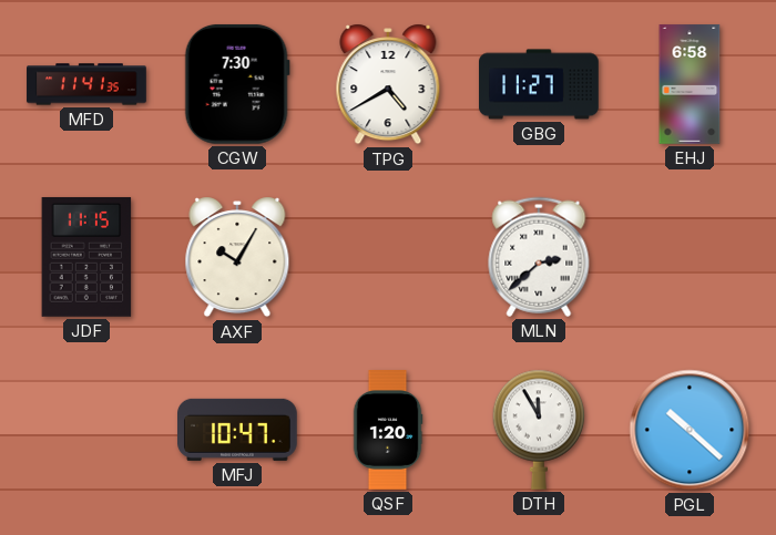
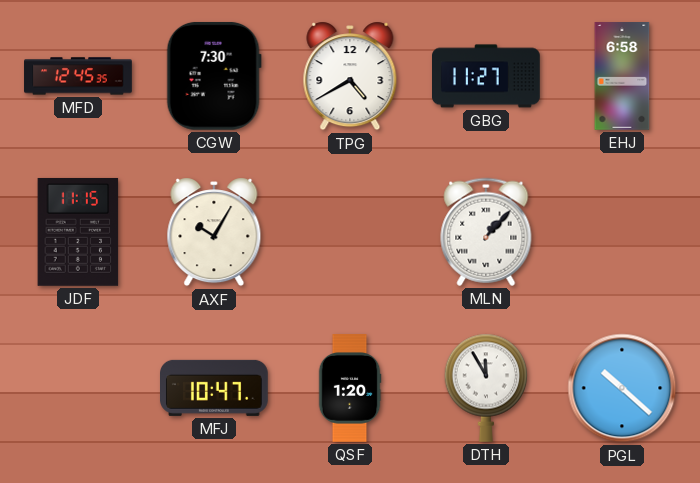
MFD: 11:41 -> 12:45
MLN: 2:38 -> 1:07
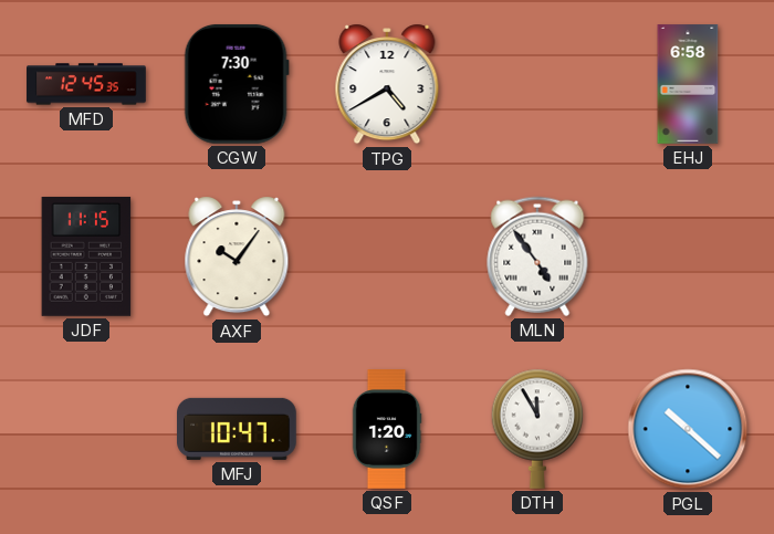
GBG: 11:27 -> none
AXF: 10:05 -> 10:06
MLN: 1:07 -> 4:54
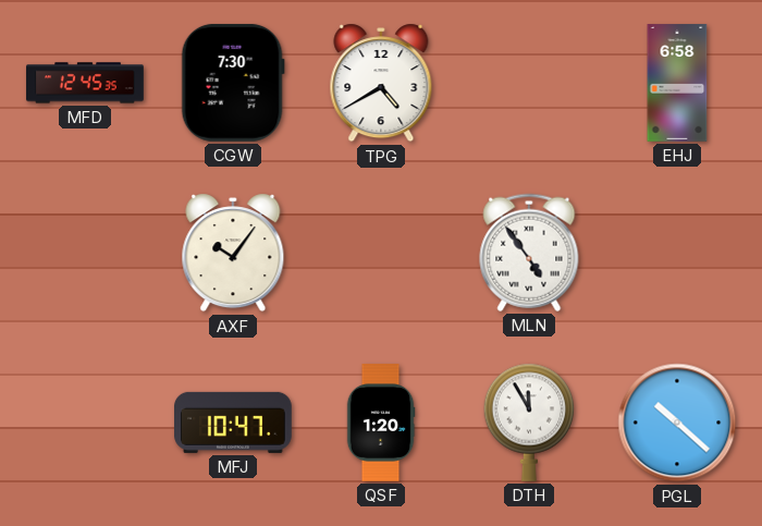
JDF: 11:15 -> none
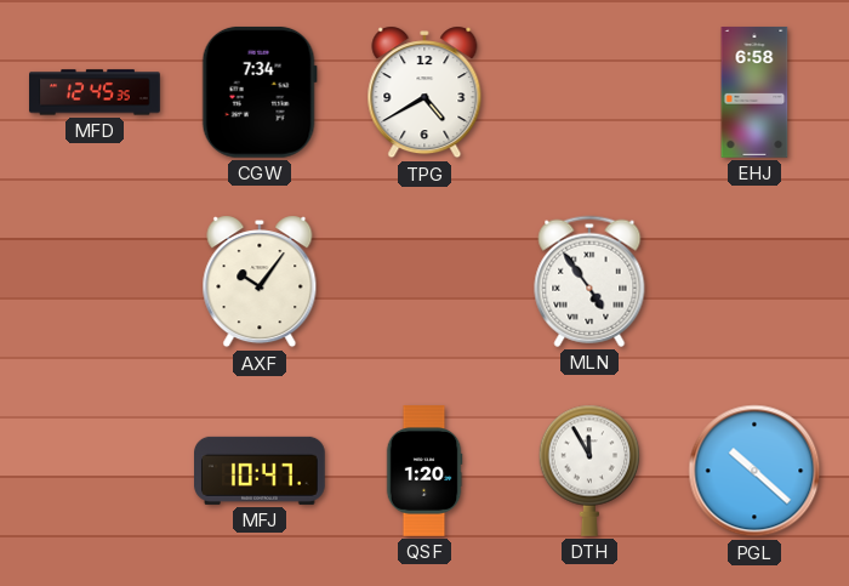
CGW: 7:30 -> 7:34
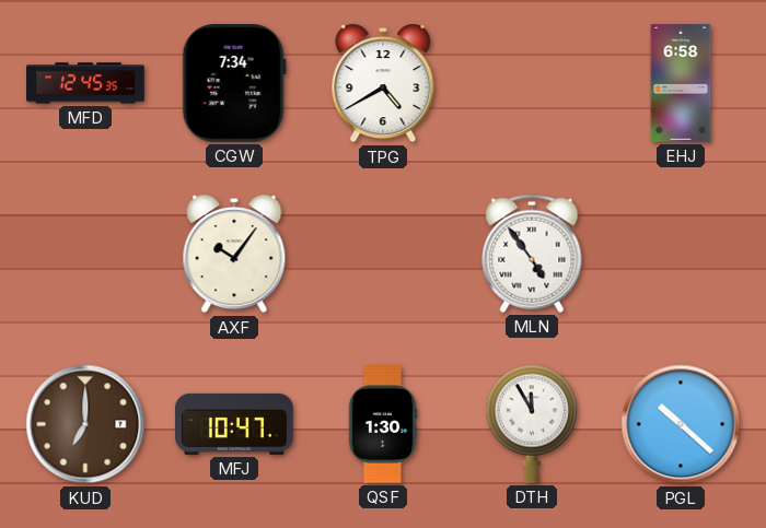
KUD: none -> 7:00
QSF: 1:20 -> 1:30
